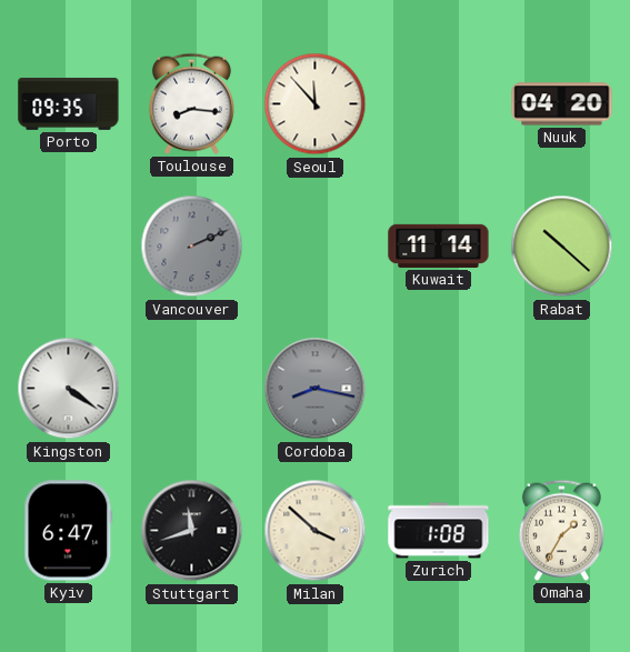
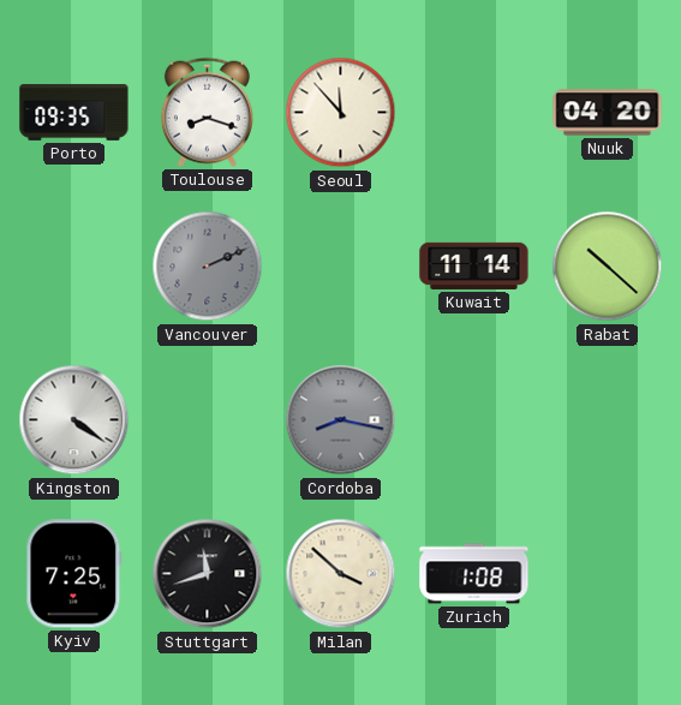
Toulouse: 8:16 -> 8:18
Kyiv: 6:47 -> 7:25
Omaha: 1:35 -> none
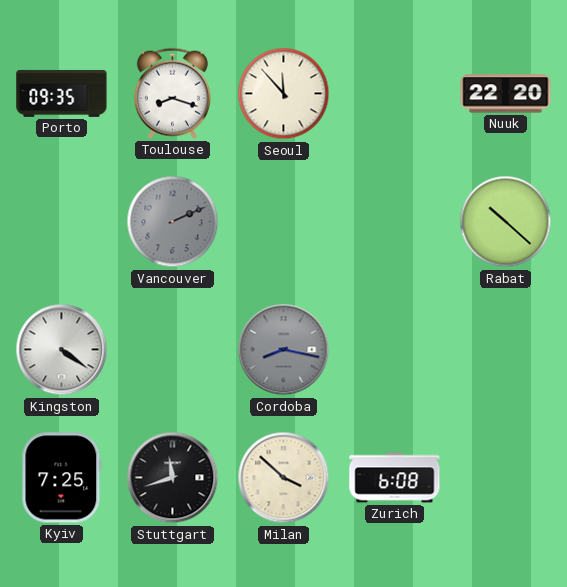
Nuuk: 04:20 -> 22:20
Kuwait: 11:14 -> none
Zurich: 1:08 -> 6:08
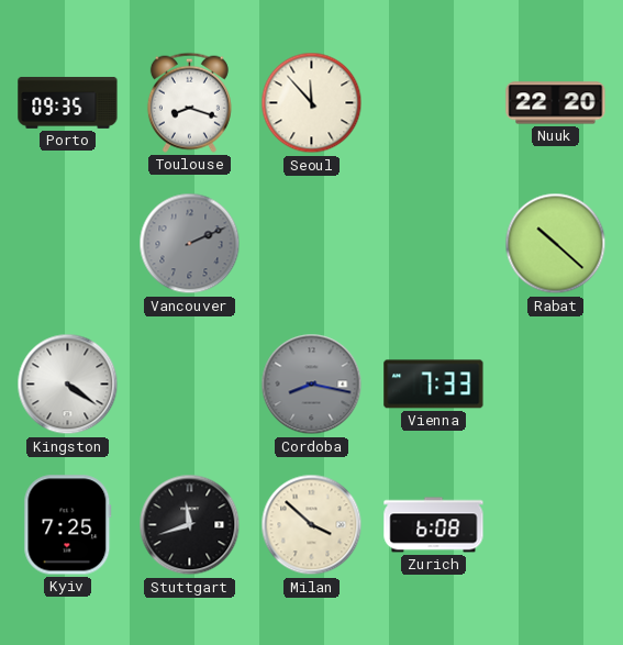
Vienna: none -> 7:33
